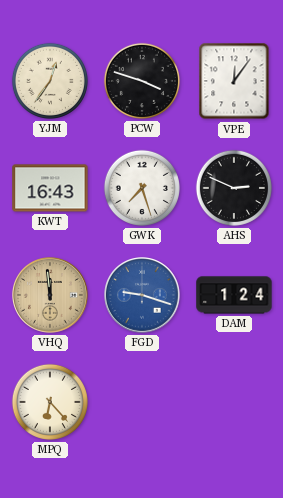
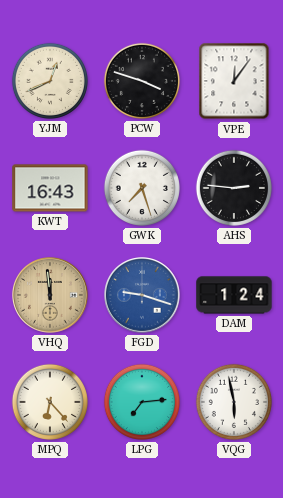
YJM: 12:36 -> 12:41
AHS: 2:49 -> 2:46
LPG: none -> 7:14
VQG: none -> 5:58
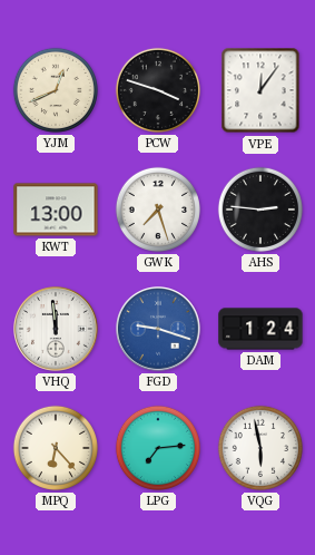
KWT: 16:43 -> 13:00
VHQ dial: champagne -> white
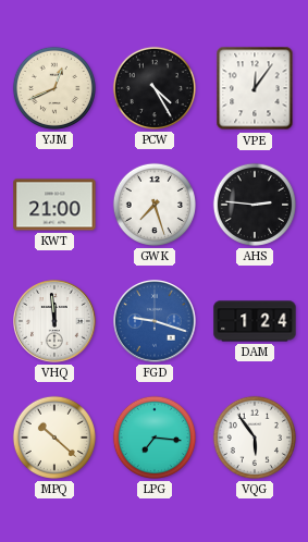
PCW: 3:48 -> 4:25
KWT: 13:00 -> 21:00
MPQ: 6:23 -> 10:22
LPG: 7:14 -> 7:16
VQG: 5:58 -> 5:54
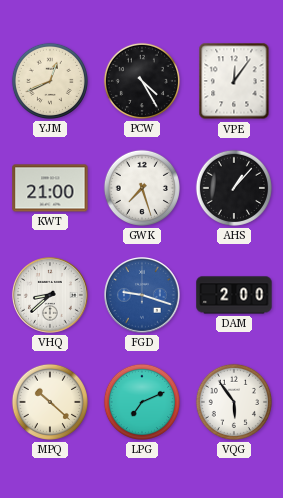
AHS: 2:46 -> 1:07
VHQ: 11:59 -> 8:38
DAM: 1:24 -> 2:00
LPG: 7:16 -> 7:11
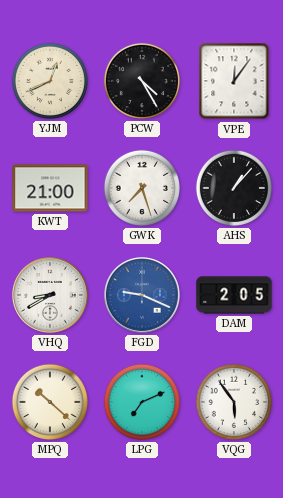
VHQ: 8:38 -> 8:40
FGD: 9:18 -> 9:19
DAM: 2:00 -> 2:05
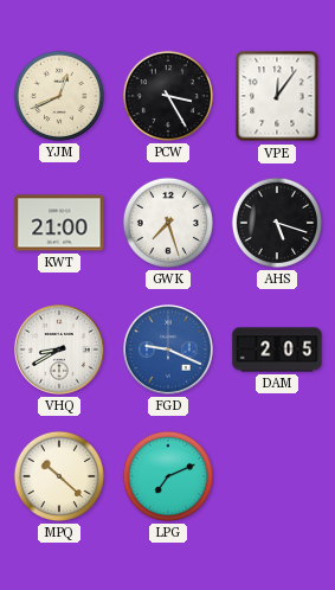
PCW: 4:25 -> 3:25
AHS: 1:07 -> 5:18
VQG: 5:54 -> none
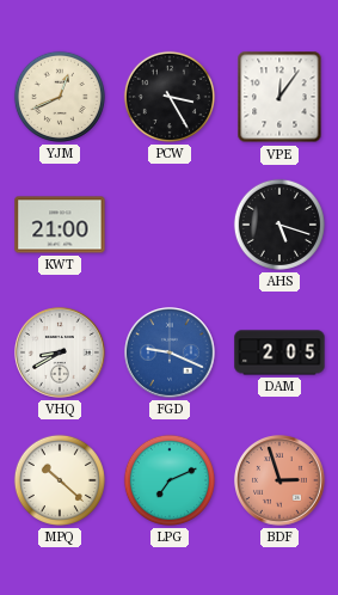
GWK: 7:27 -> none
BDF: none -> 2:57
